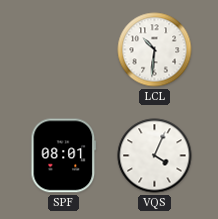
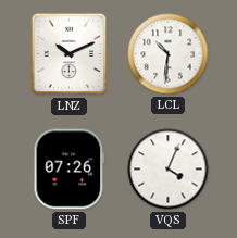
LNZ: none -> 10:11
SPF: 08:01 -> 07:26
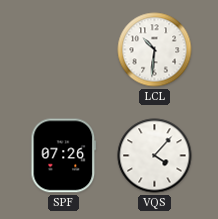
LNZ: 10:11 -> none
VQS: 4:04 -> 4:07
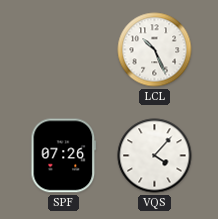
LCL: 10:31 -> 10:26
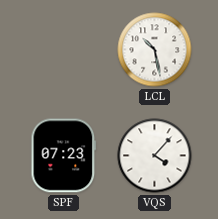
LCL: 10:26 -> 10:28
SPF: 07:26 -> 07:23
